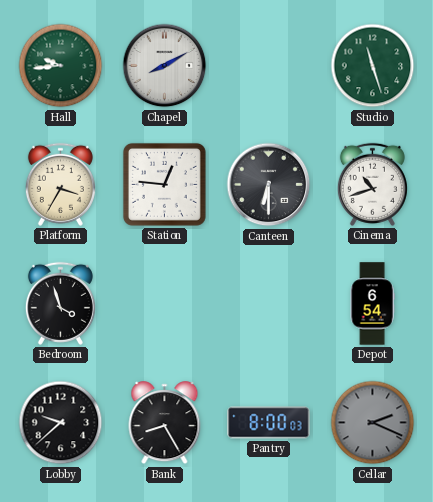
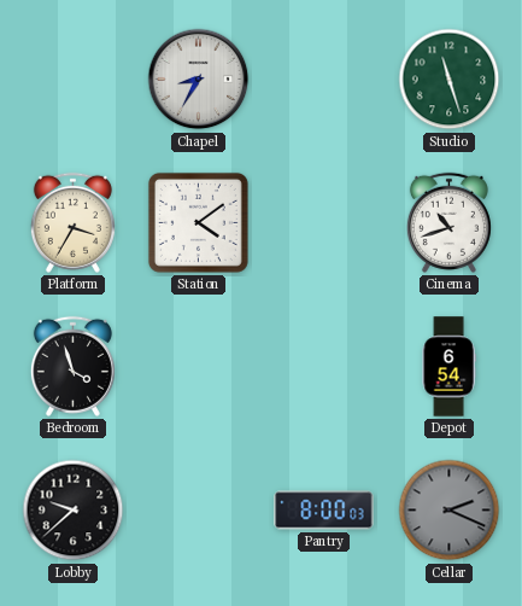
Hall: 9:44 -> none
Chapel: 8:10 -> 8:35
Station: 12:46 -> 4:09
Canteen: 6:30 -> none
Bank: 8:25 -> none
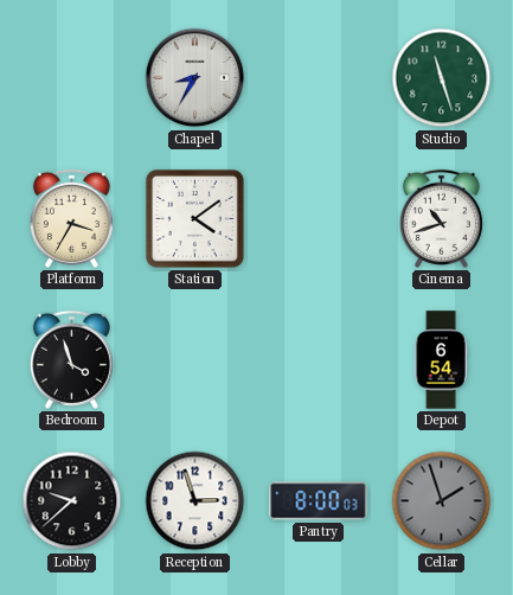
Reception: none -> 2:57
Cellar: 2:19 -> 1:57
